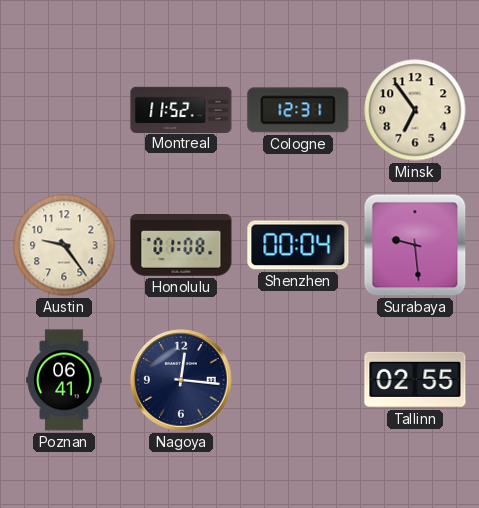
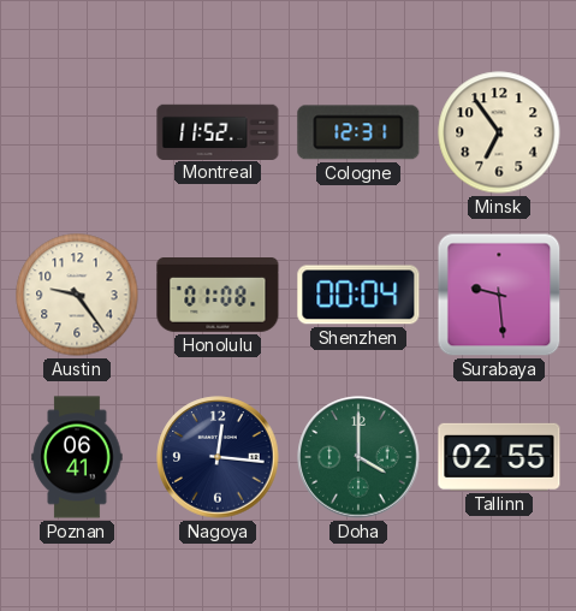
Doha: none -> 4:00
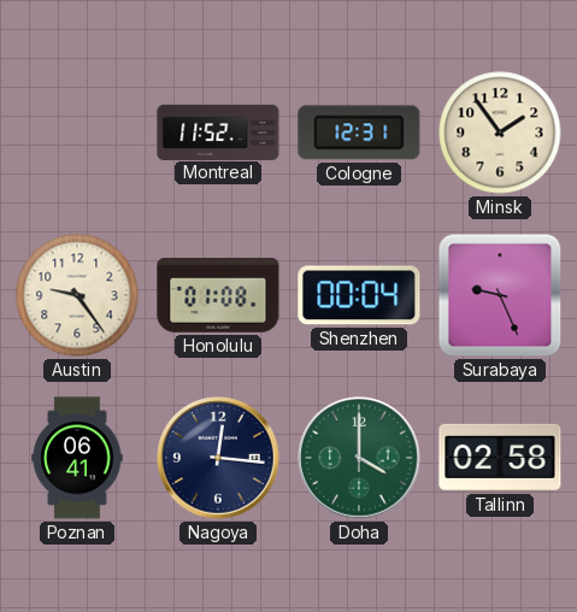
Minsk: 6:54 -> 1:54
Surabaya: 9:29 -> 9:26
Tallinn: 02:55 -> 02:58
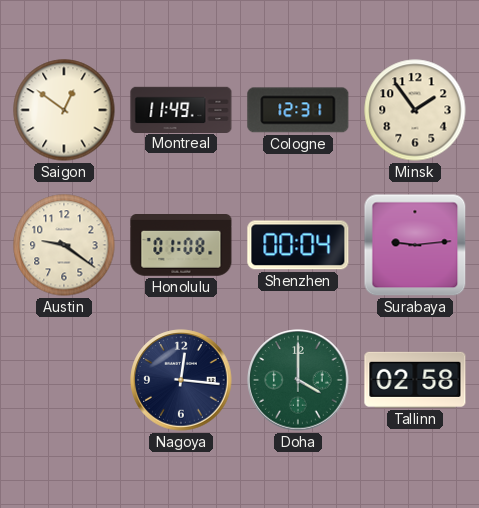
Saigon: none -> 12:51
Montreal: 11:52 -> 11:49
Austin: 9:24 -> 9:21
Surabaya: 9:26 -> 9:14
Poznan: 06:41 -> none
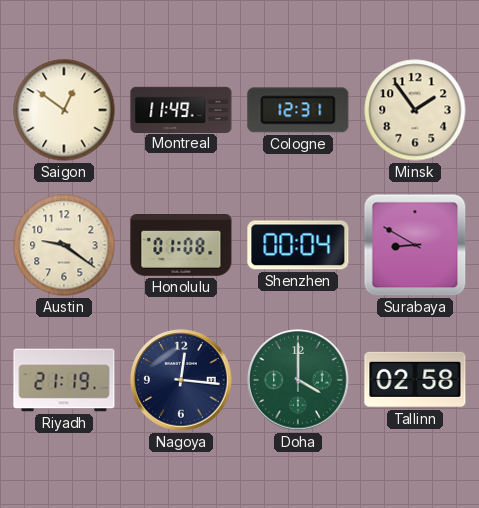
Surabaya: 9:14 -> 8:50
Riyadh: none -> 21:19
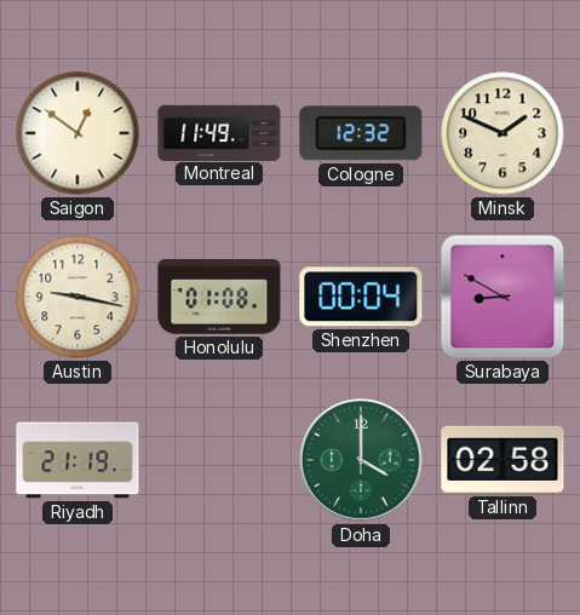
Cologne: 12:31 -> 12:32
Minsk: 1:54 -> 1:49
Austin: 9:21 -> 9:17
Nagoya: 12:16 -> none
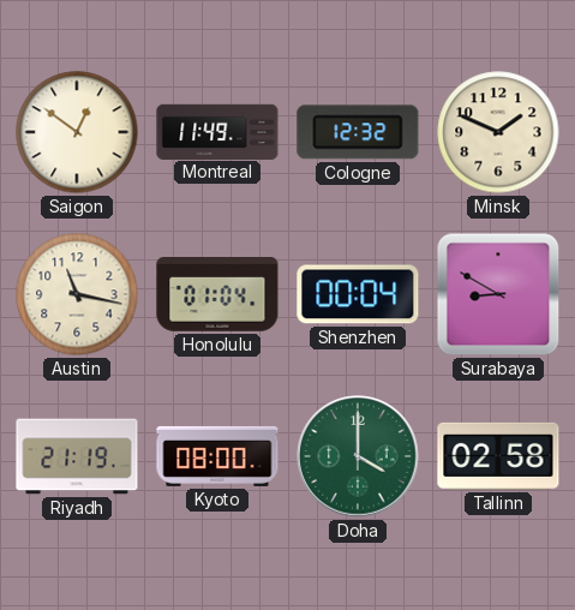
Austin: 9:17 -> 11:17
Honolulu: 01:08 -> 01:04
Kyoto: none -> 08:00
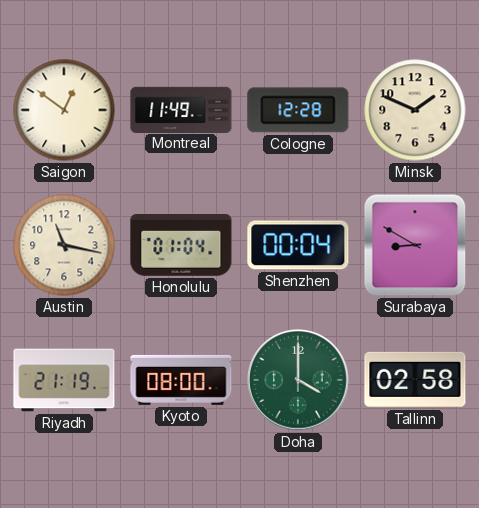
Cologne: 12:32 -> 12:28
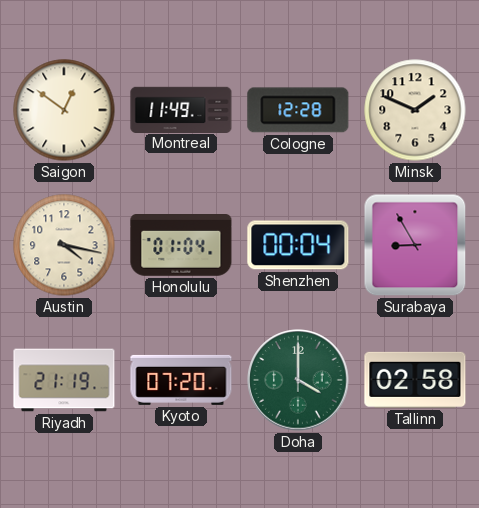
Austin: 11:17 -> 4:17
Surabaya: 8:50 -> 8:55
Kyoto: 08:00 -> 07:20
